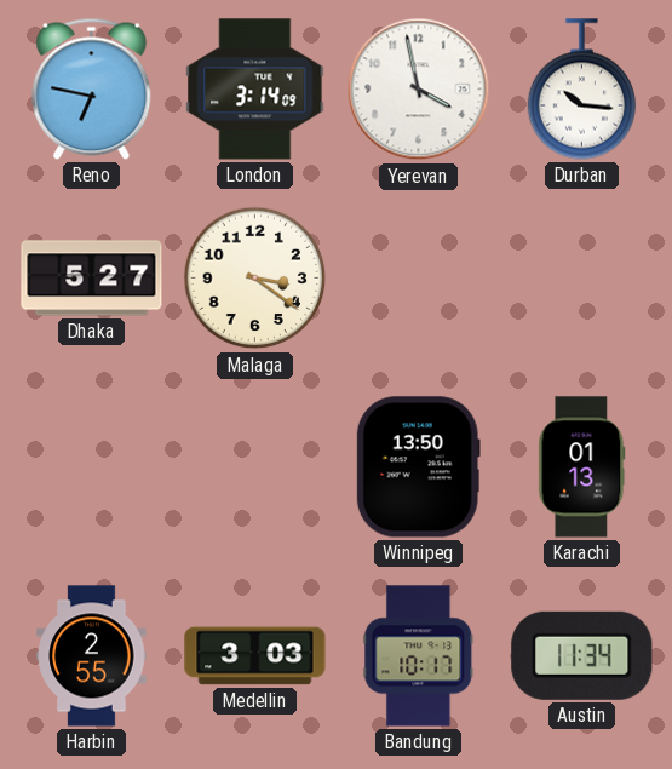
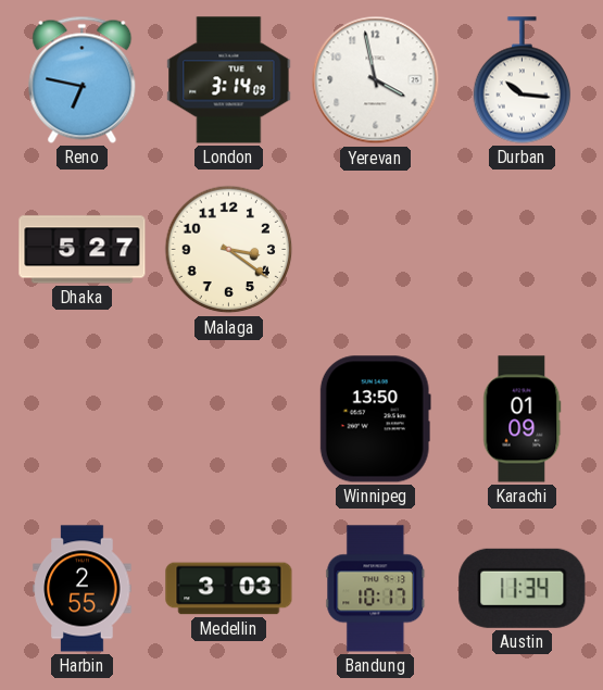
Karachi: 01:13 -> 01:09
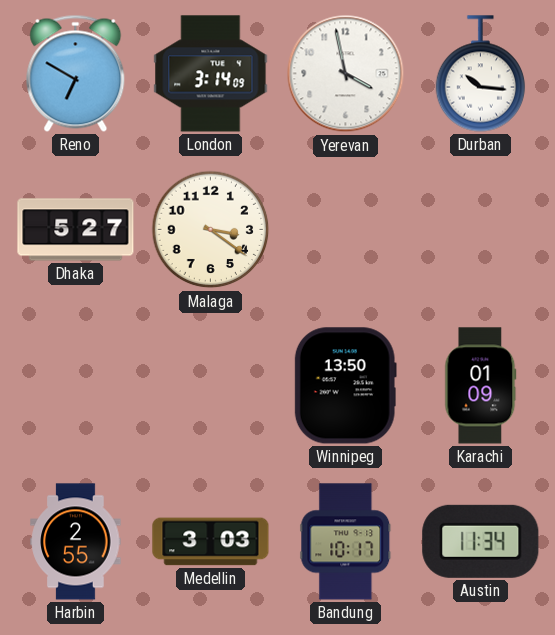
Reno: 6:47 -> 6:50
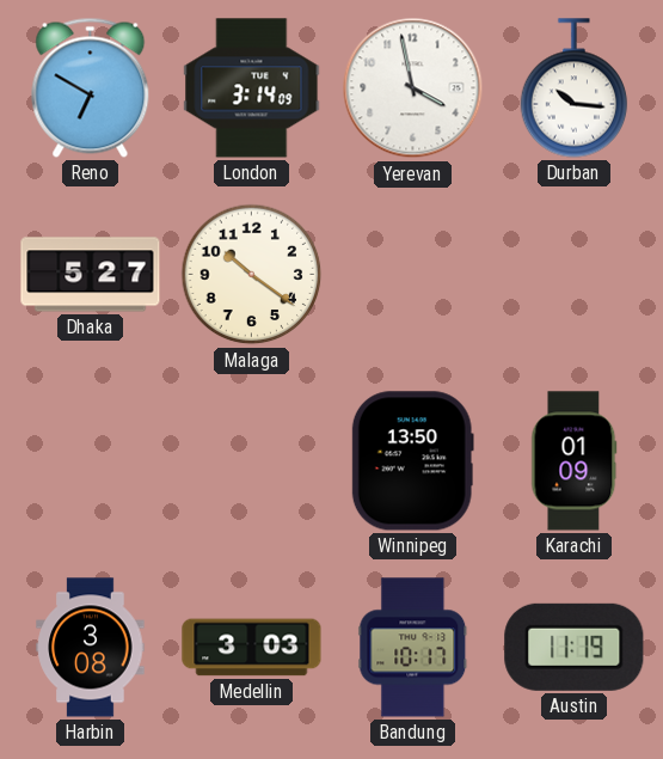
Malaga: 3:21 -> 10:21
Harbin: 2:55 -> 3:08
Austin: 11:34 -> 11:19
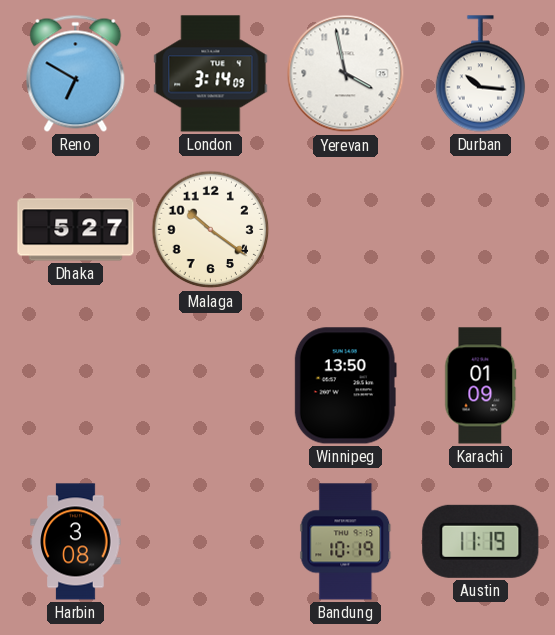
Medellin: 3:03 -> none
Bandung: 10:17 -> 10:19
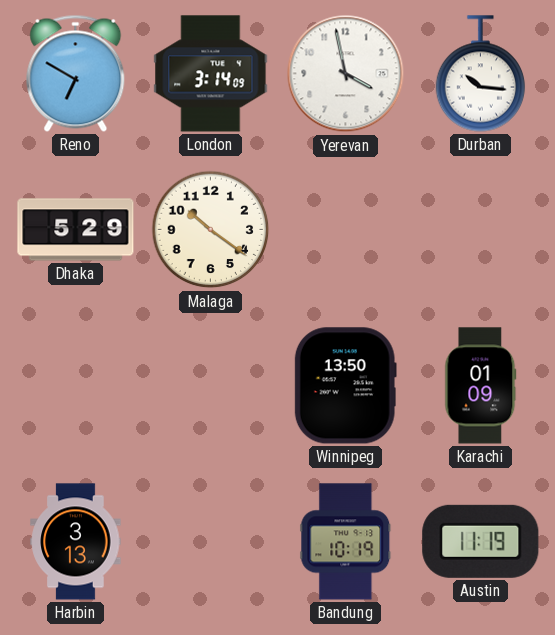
Dhaka: 5:27 -> 5:29
Harbin: 3:08 -> 3:13
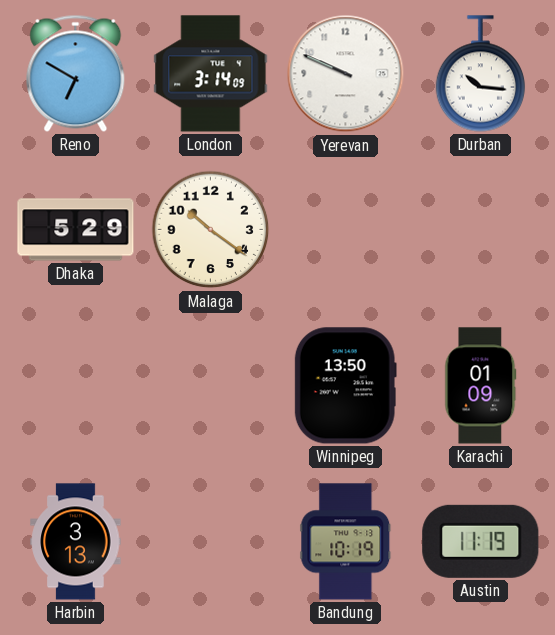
Yerevan: 3:58 -> 9:49
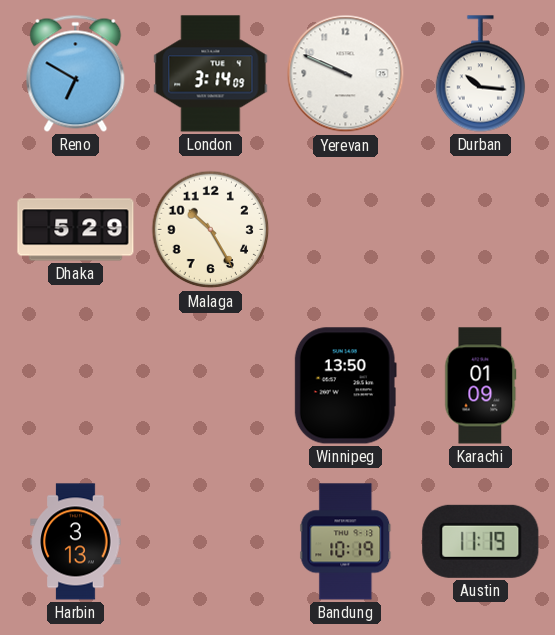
Malaga: 10:21 -> 10:25
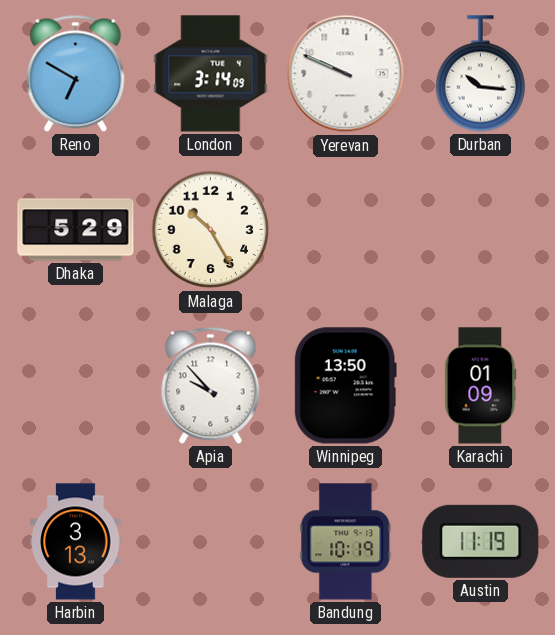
Apia: none -> 9:53
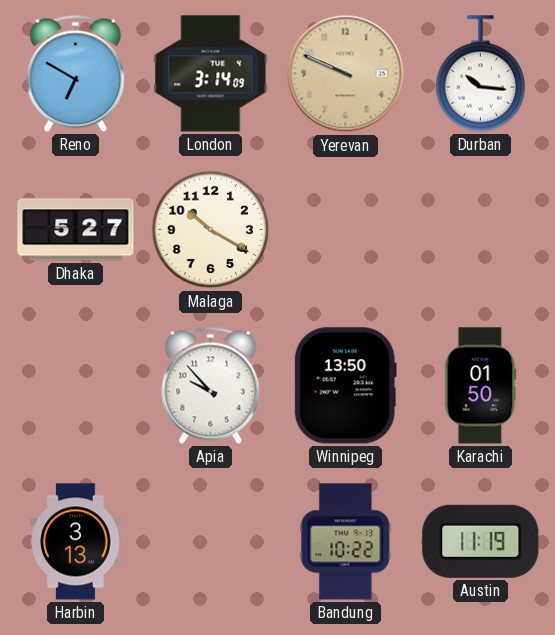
Yerevan dial: white -> champagne
Dhaka: 5:29 -> 5:27
Malaga: 10:25 -> 10:20
Karachi: 01:09 -> 01:50
Bandung: 10:19 -> 10:22
